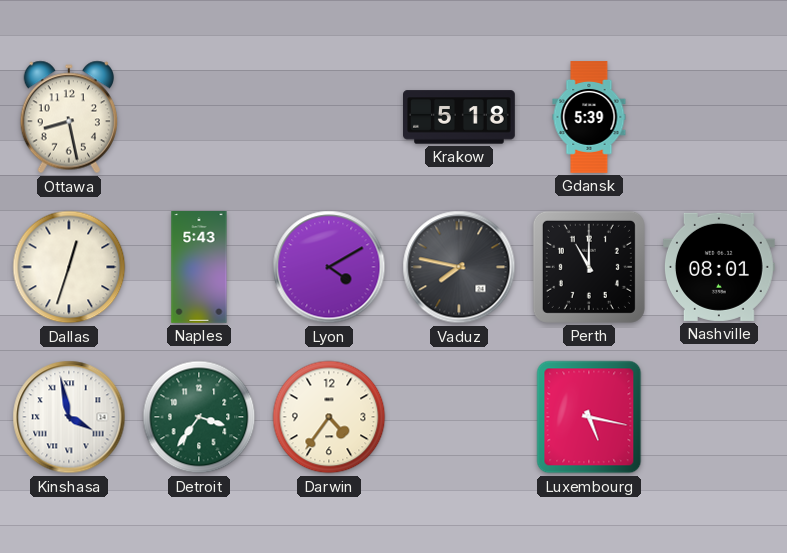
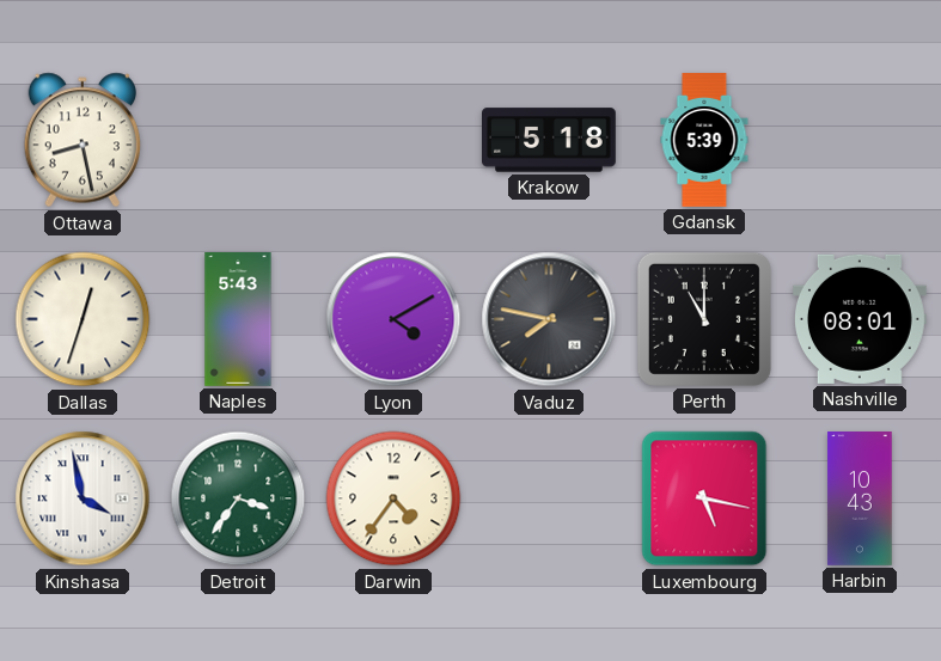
Harbin: none -> 10:43
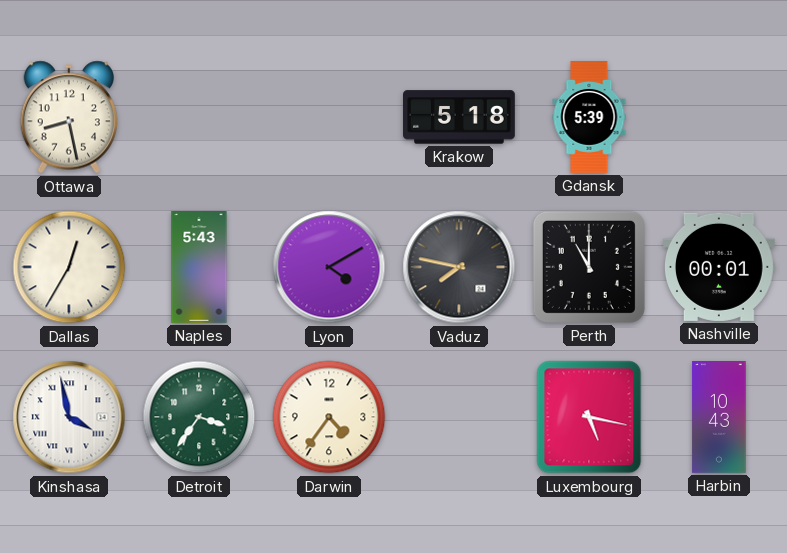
Dallas: 12:33 -> 12:35
Nashville: 08:01 -> 00:01
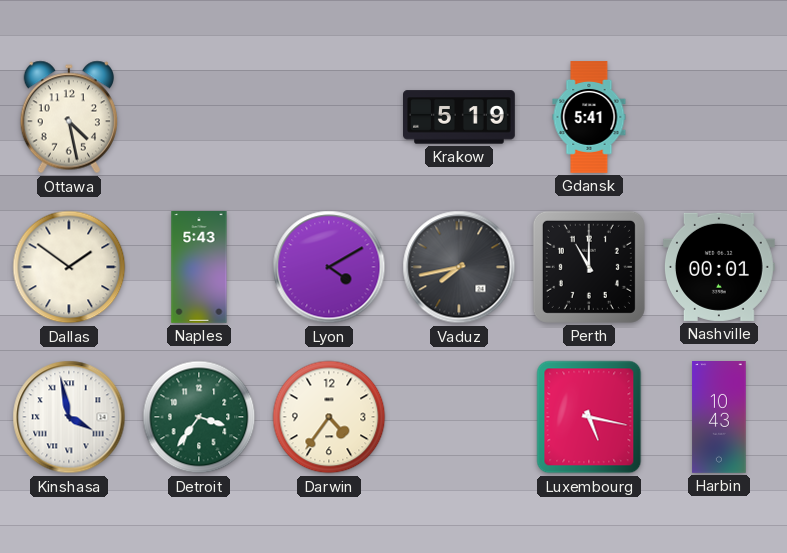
Ottawa: 8:28 -> 4:28
Krakow: 5:18 -> 5:19
Gdansk: 5:39 -> 5:41
Dallas: 12:35 -> 1:51
Vaduz: 7:47 -> 7:43
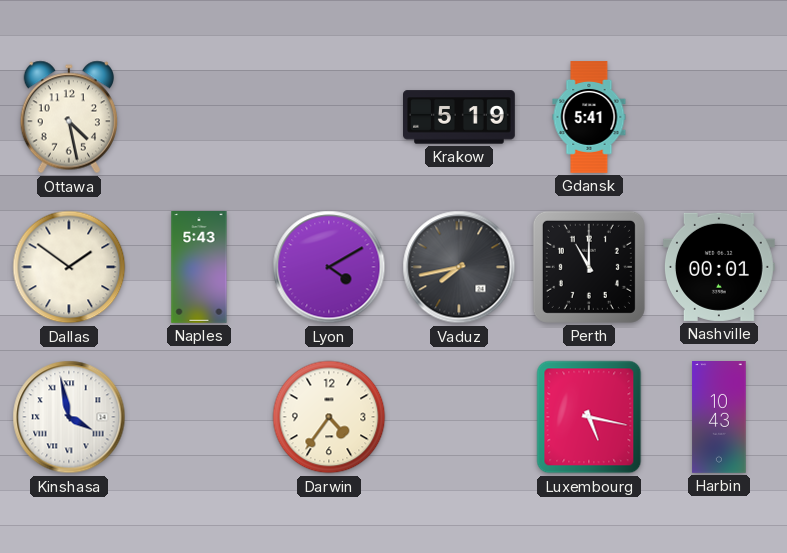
Detroit: 3:36 -> none
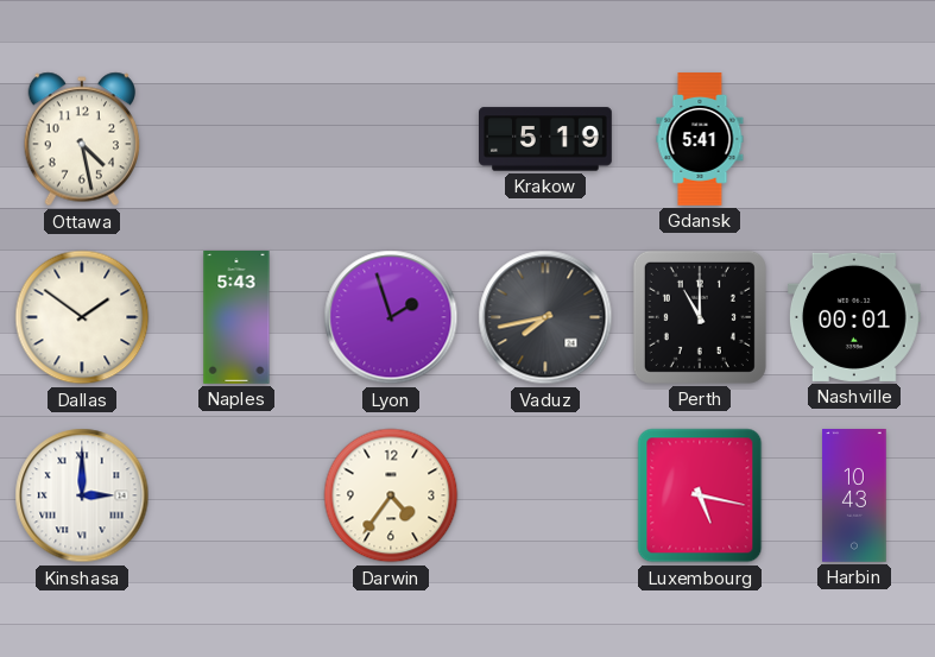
Lyon: 4:10 -> 1:57
Kinshasa: 3:58 -> 3:00
